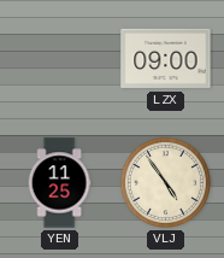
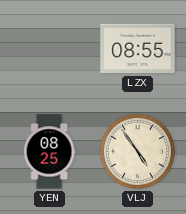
LZX: 09:00 -> 08:55
YEN: 11:25 -> 08:25
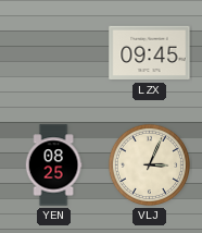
LZX: 08:55 -> 09:45
VLJ: 4:54 -> 3:04
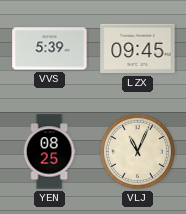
VVS: none -> 5:39
VLJ: 3:04 -> 11:04
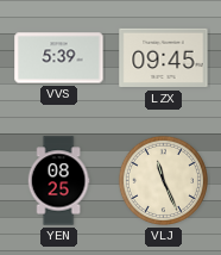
VLJ: 11:04 -> 11:26
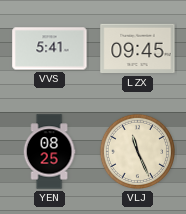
VVS: 5:39 -> 5:41
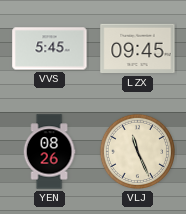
VVS: 5:41 -> 5:45
YEN: 08:25 -> 08:26
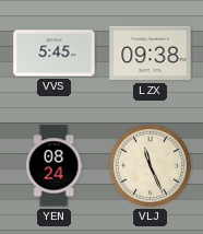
LZX: 09:45 -> 09:38
YEN: 08:26 -> 08:24
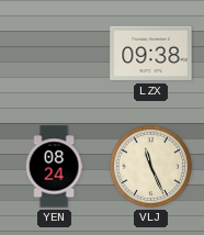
VVS: 5:45 -> none
